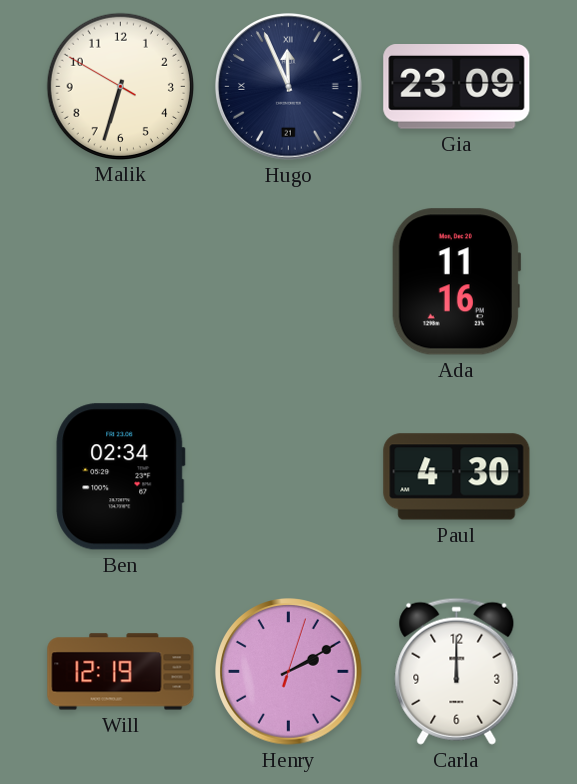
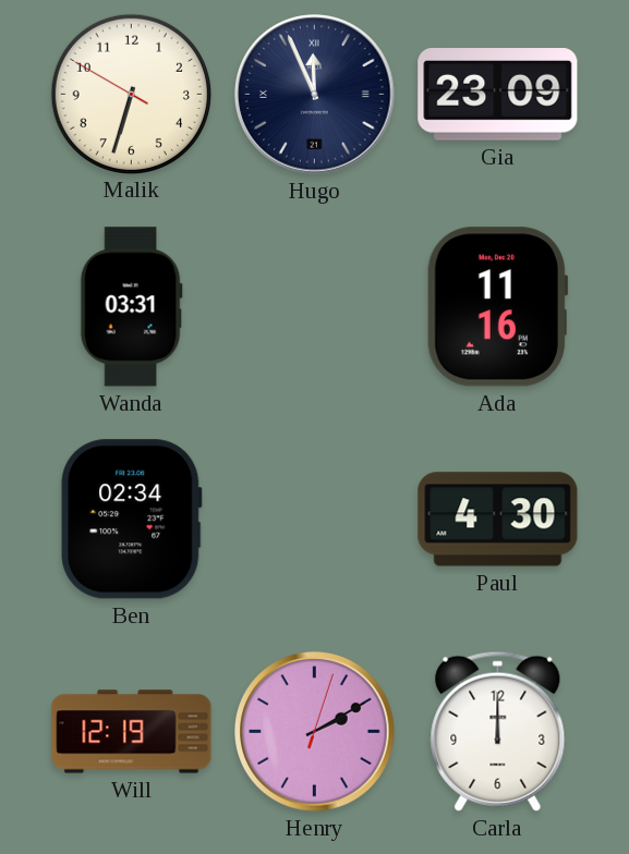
Wanda: none -> 03:31
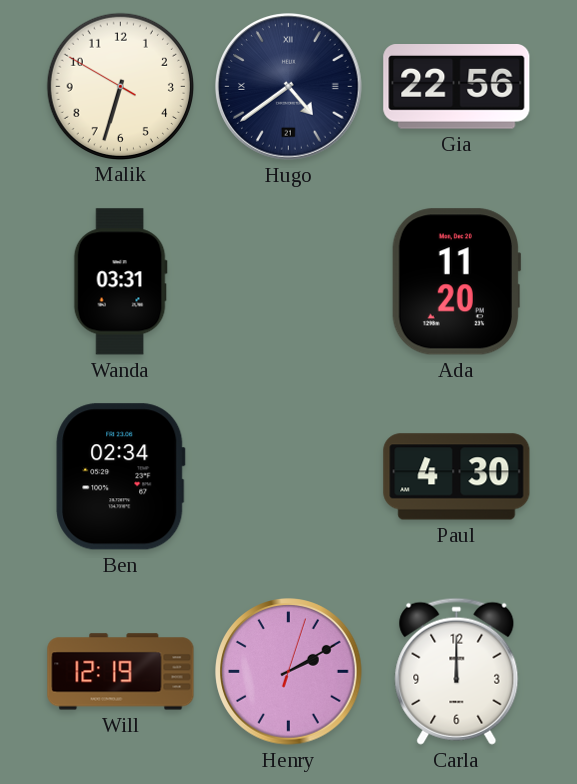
Hugo: 11:56 -> 4:39
Gia: 23:09 -> 22:56
Ada: 11:16 -> 11:20
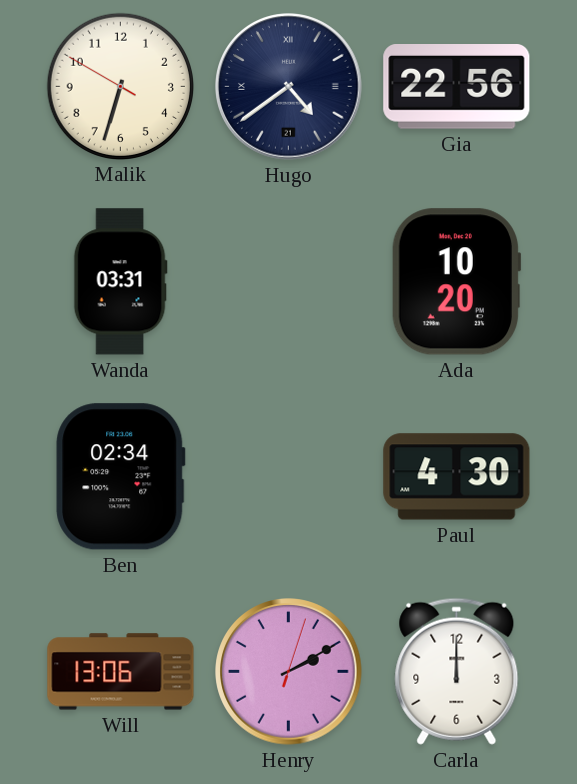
Ada: 11:20 -> 10:20
Will: 12:19 -> 13:06
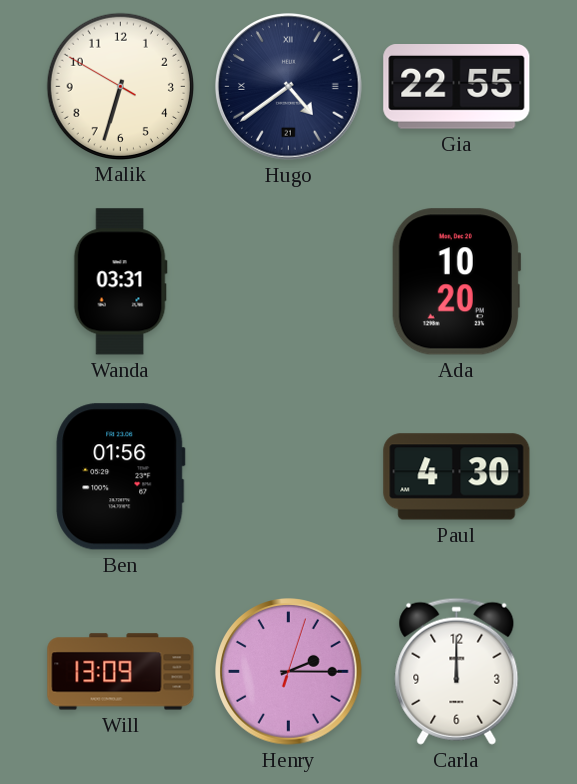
Gia: 22:56 -> 22:55
Ben: 02:34 -> 01:56
Will: 13:06 -> 13:09
Henry: 2:10 -> 2:15
